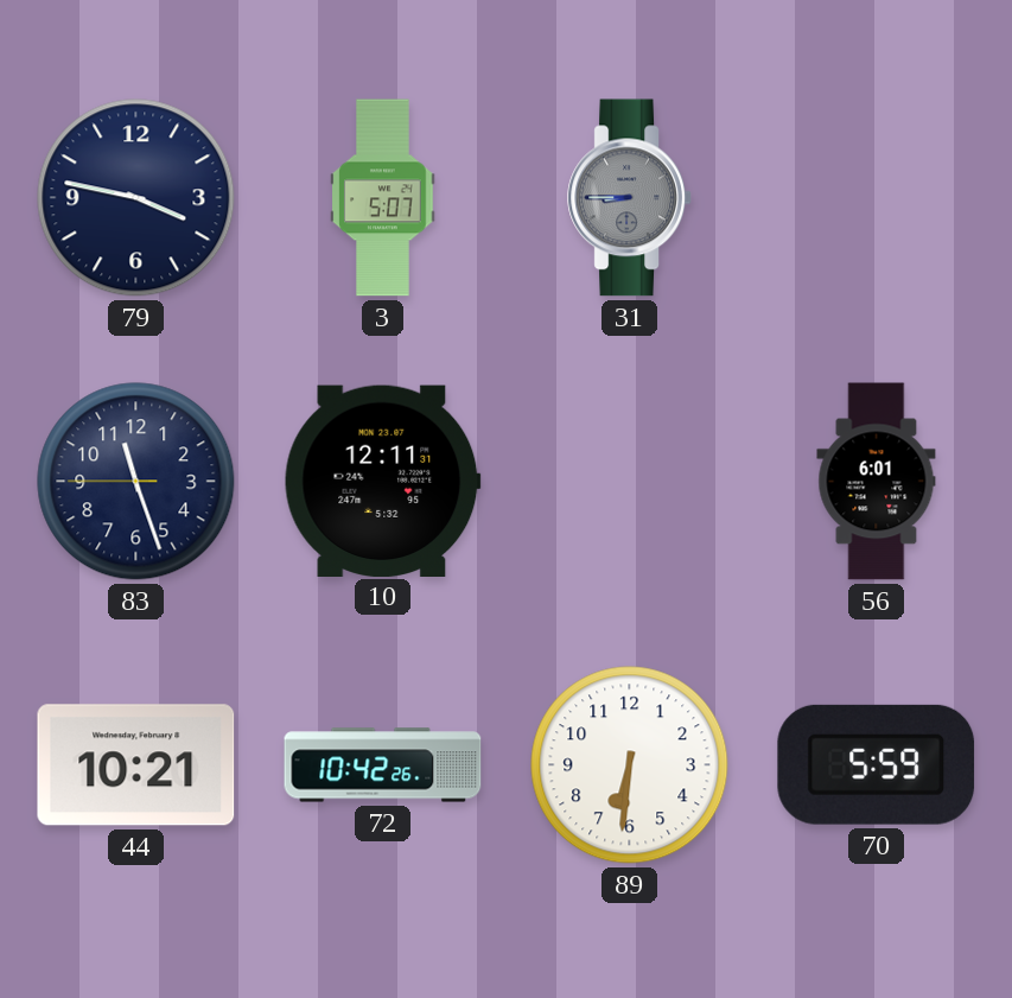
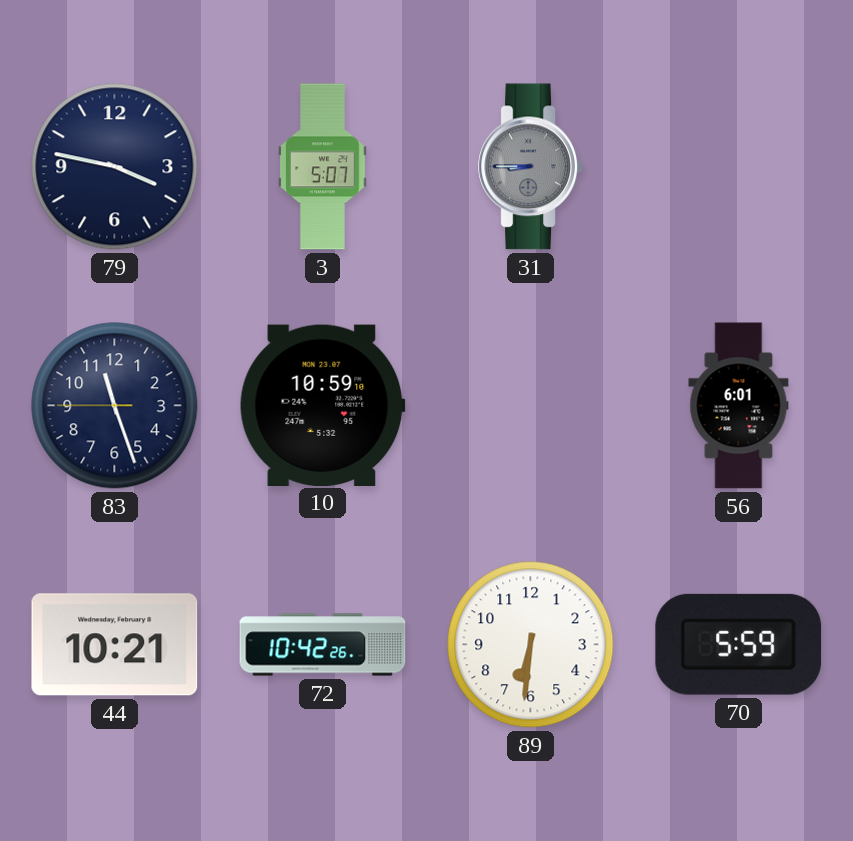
10: 12:11 -> 10:59
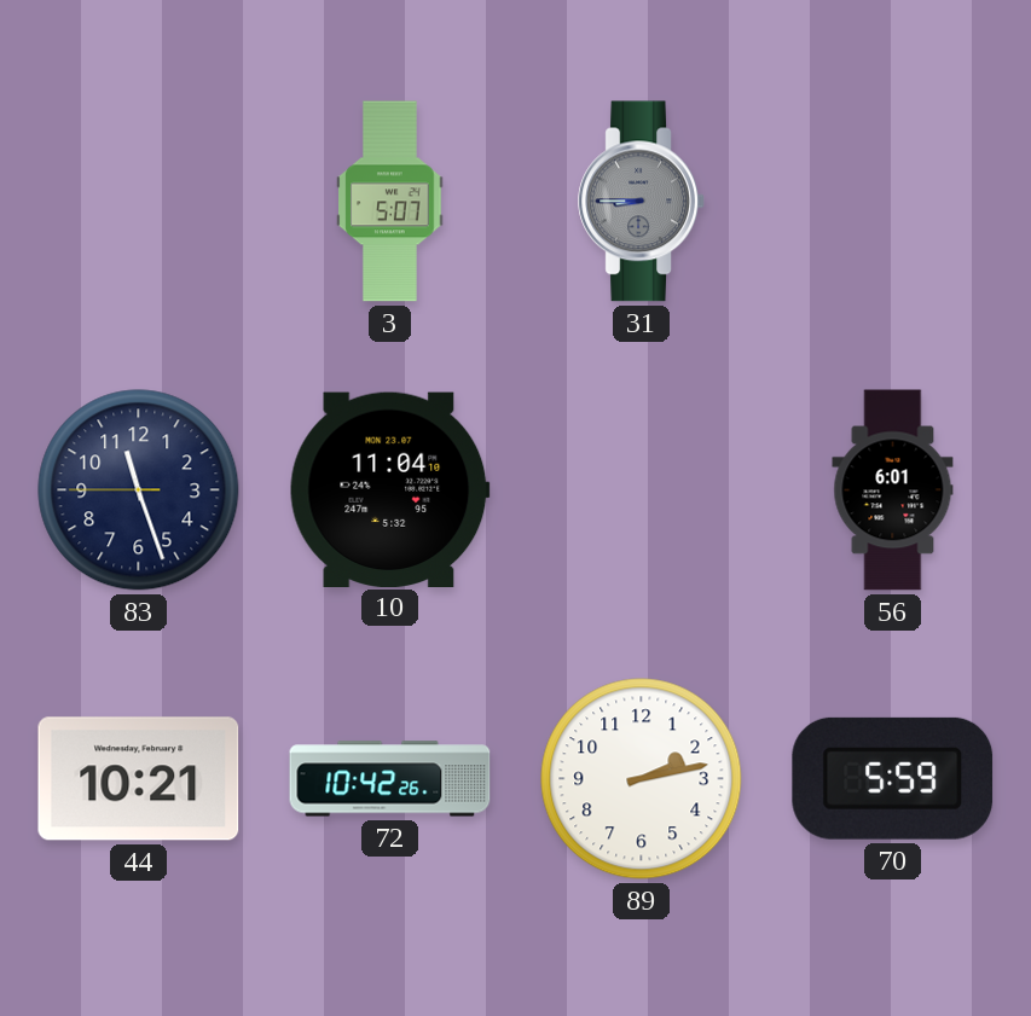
79: 3:47 -> none
10: 10:59 -> 11:04
89: 6:31 -> 2:13
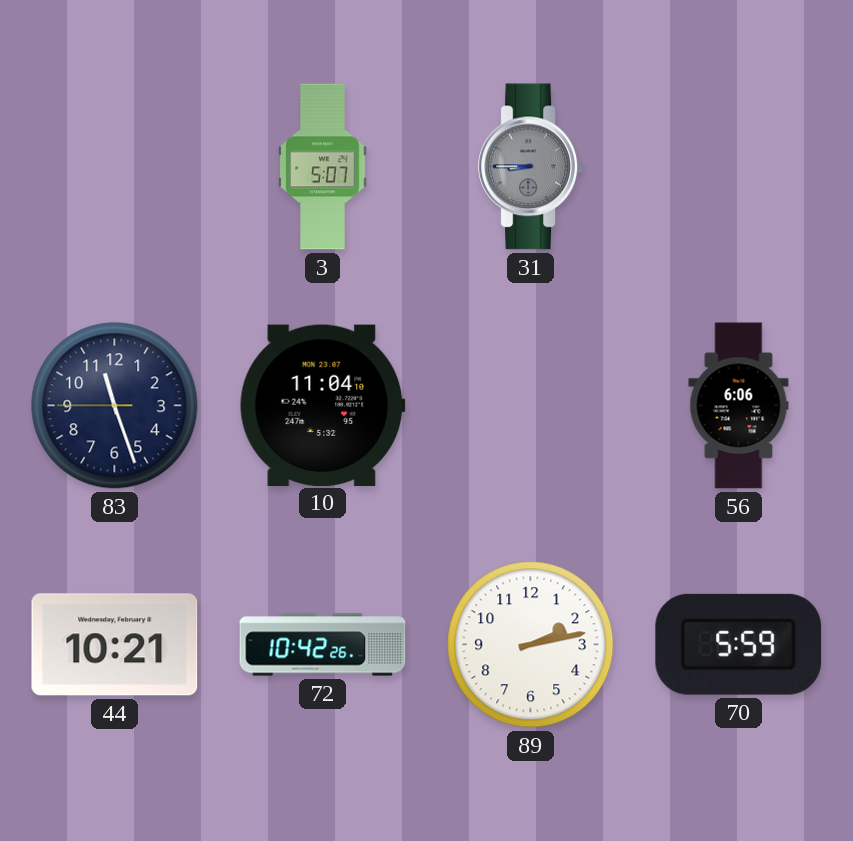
56: 6:01 -> 6:06
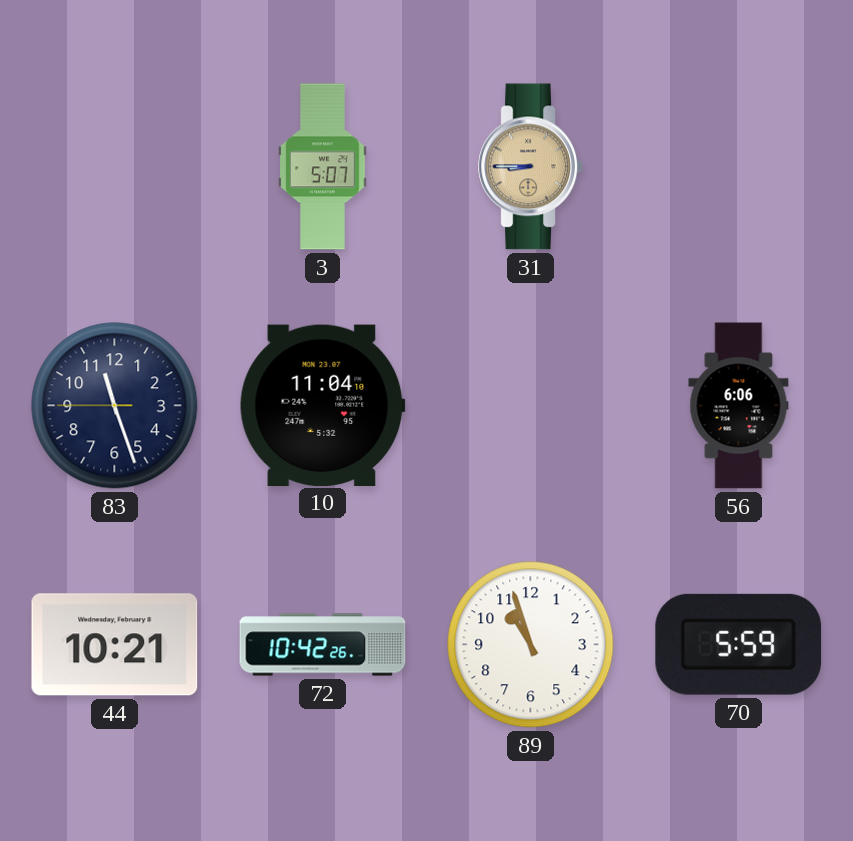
31 dial: grey -> champagne
89: 2:13 -> 10:57
